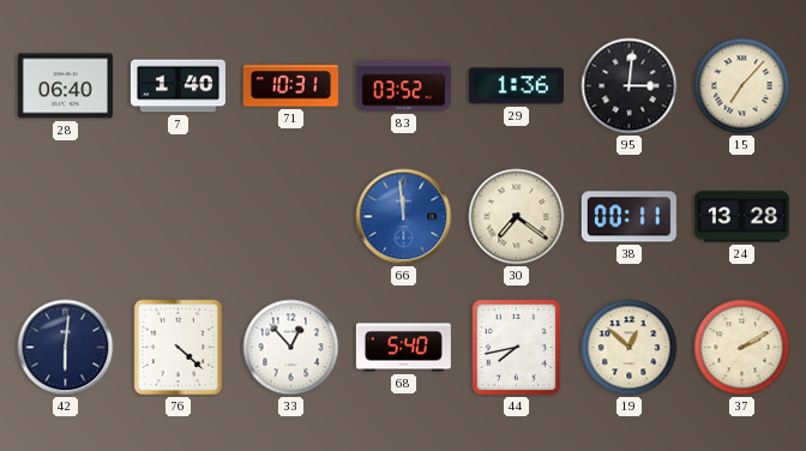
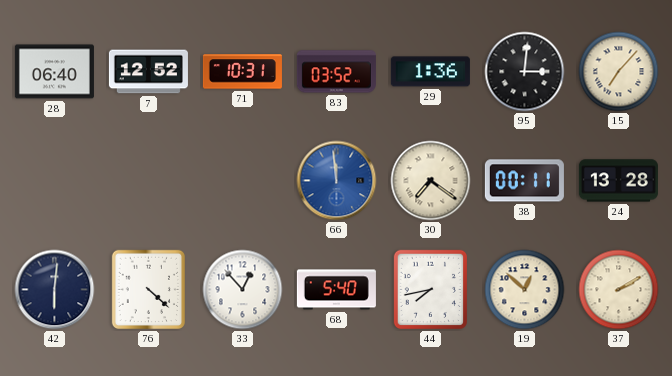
7: 1:40 -> 12:52
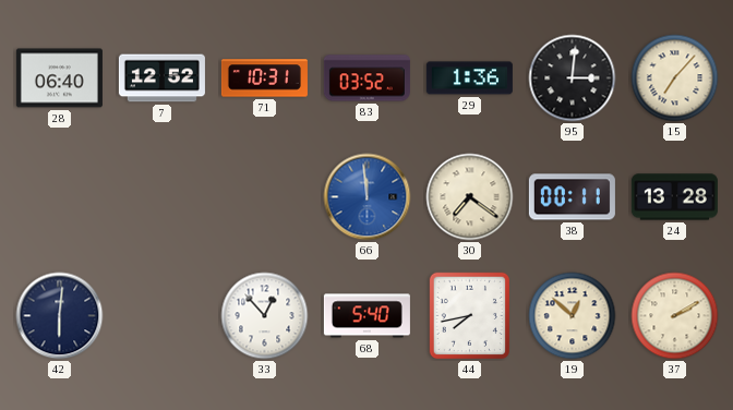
76: 4:22 -> none
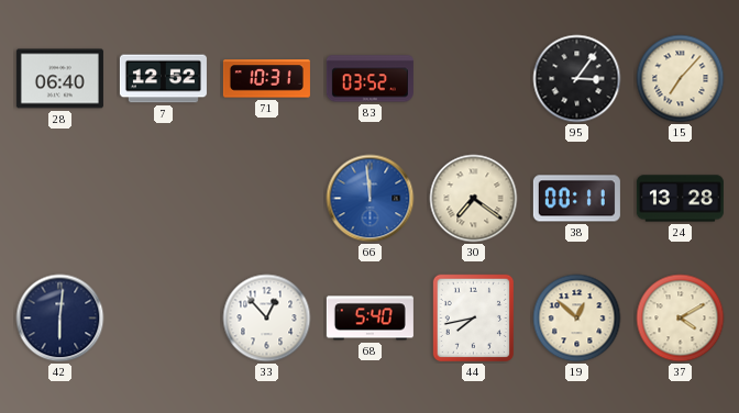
29: 1:36 -> none
95: 3:01 -> 3:06
37: 2:10 -> 4:10
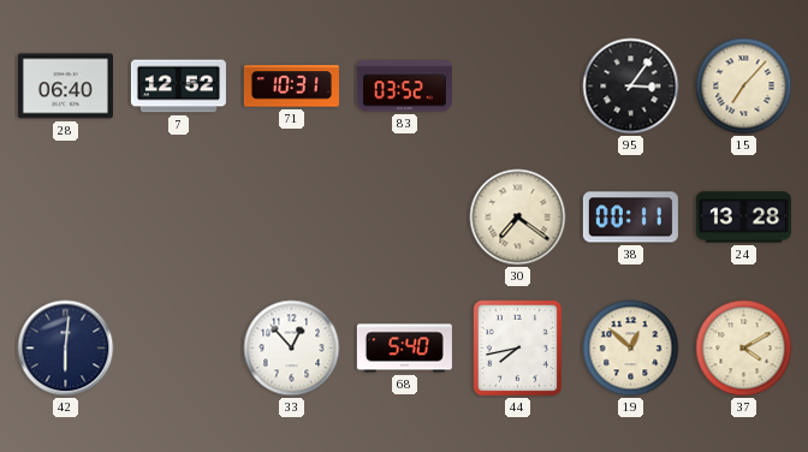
66: 11:59 -> none
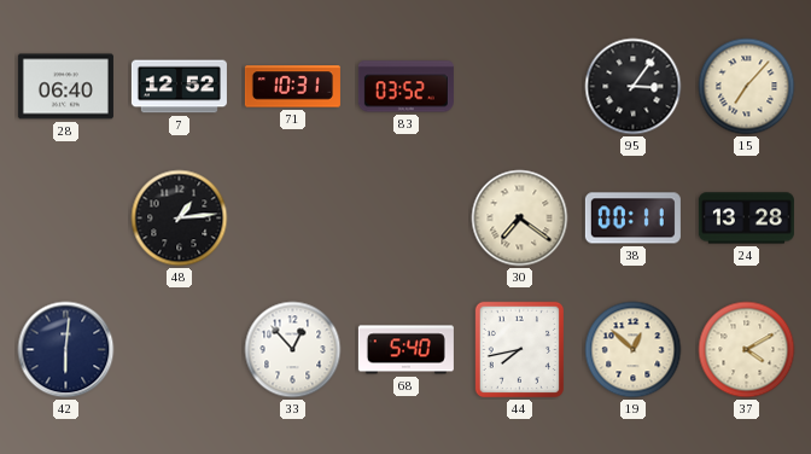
48: none -> 1:14
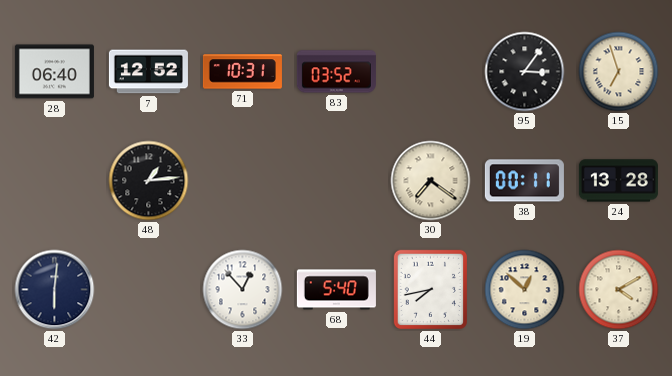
15: 7:07 -> 6:57
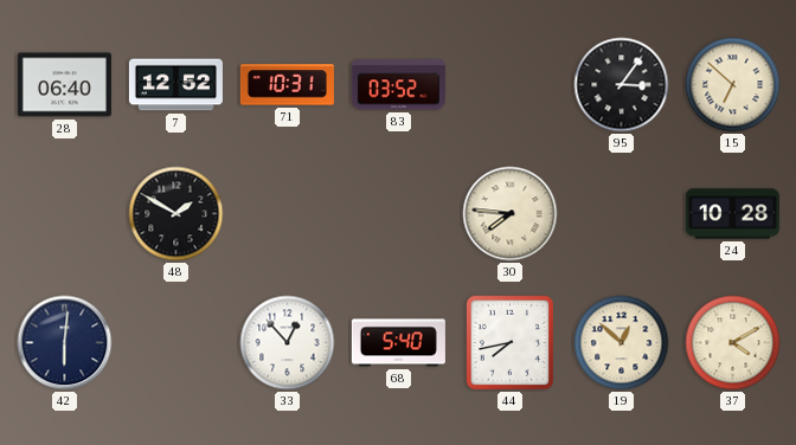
15: 6:57 -> 6:52
48: 1:14 -> 1:50
30: 7:21 -> 7:46
38: 00:11 -> none
24: 13:28 -> 10:28
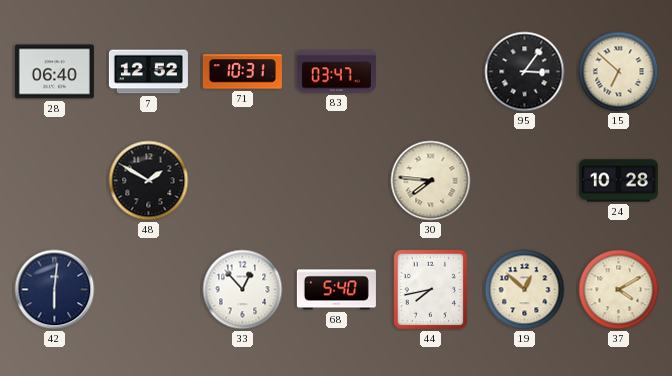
83: 03:52 -> 03:47
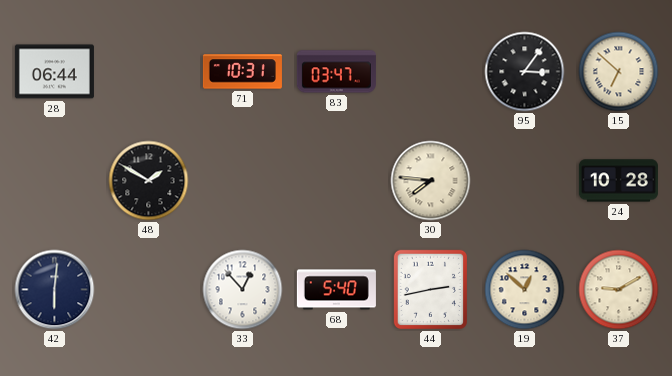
28: 06:40 -> 06:44
7: 12:52 -> none
44: 7:43 -> 2:43
37: 4:10 -> 9:10
